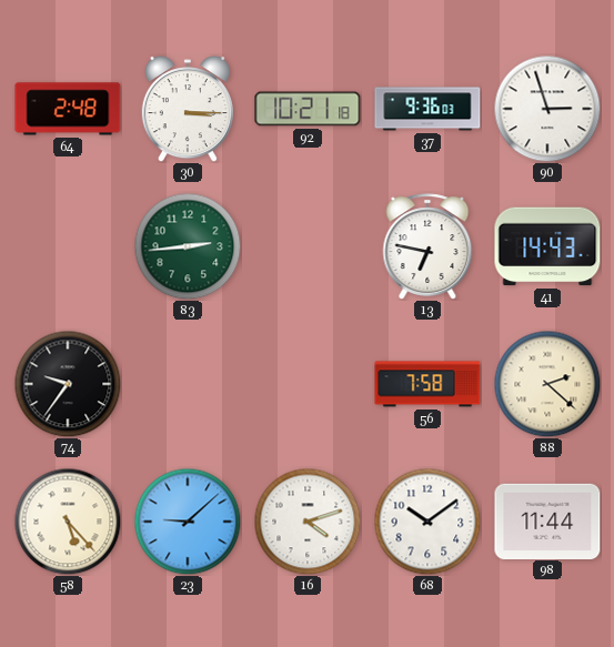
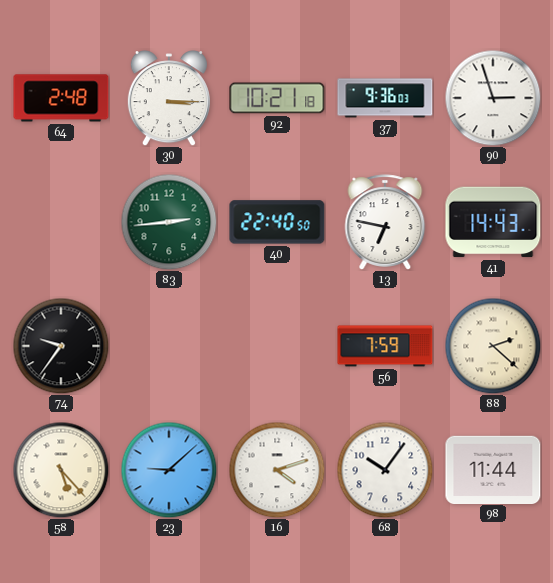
40: none -> 22:40
56: 7:58 -> 7:59
68: 10:09 -> 10:06
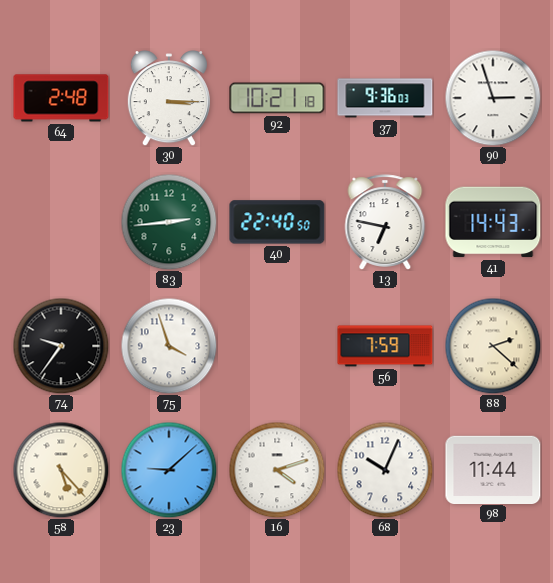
75: none -> 3:57
68: 10:06 -> 10:04
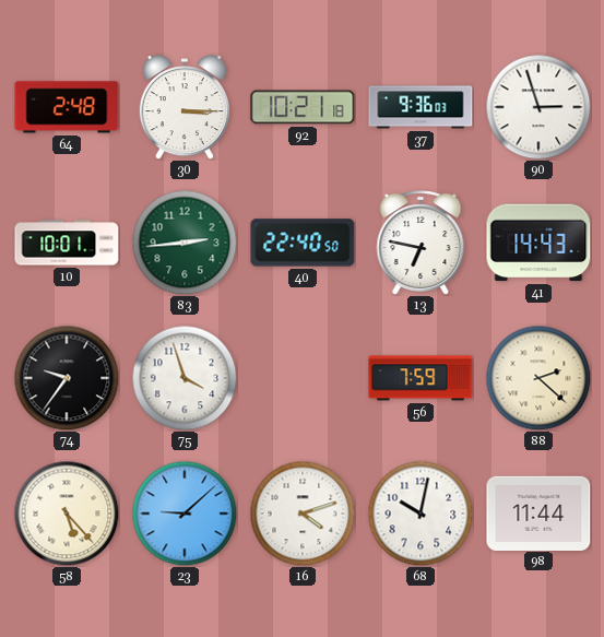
10: none -> 10:01
68: 10:04 -> 10:02
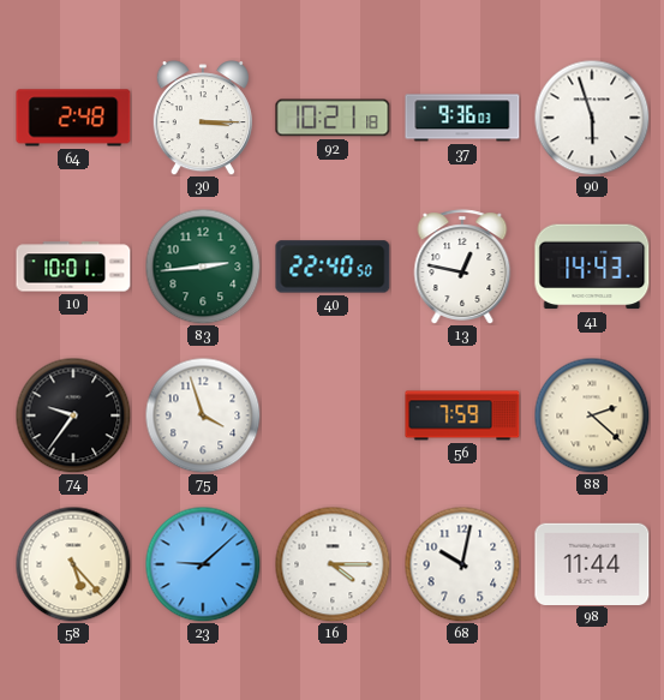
90: 2:57 -> 5:57
13: 6:47 -> 12:47
16: 4:12 -> 4:15
